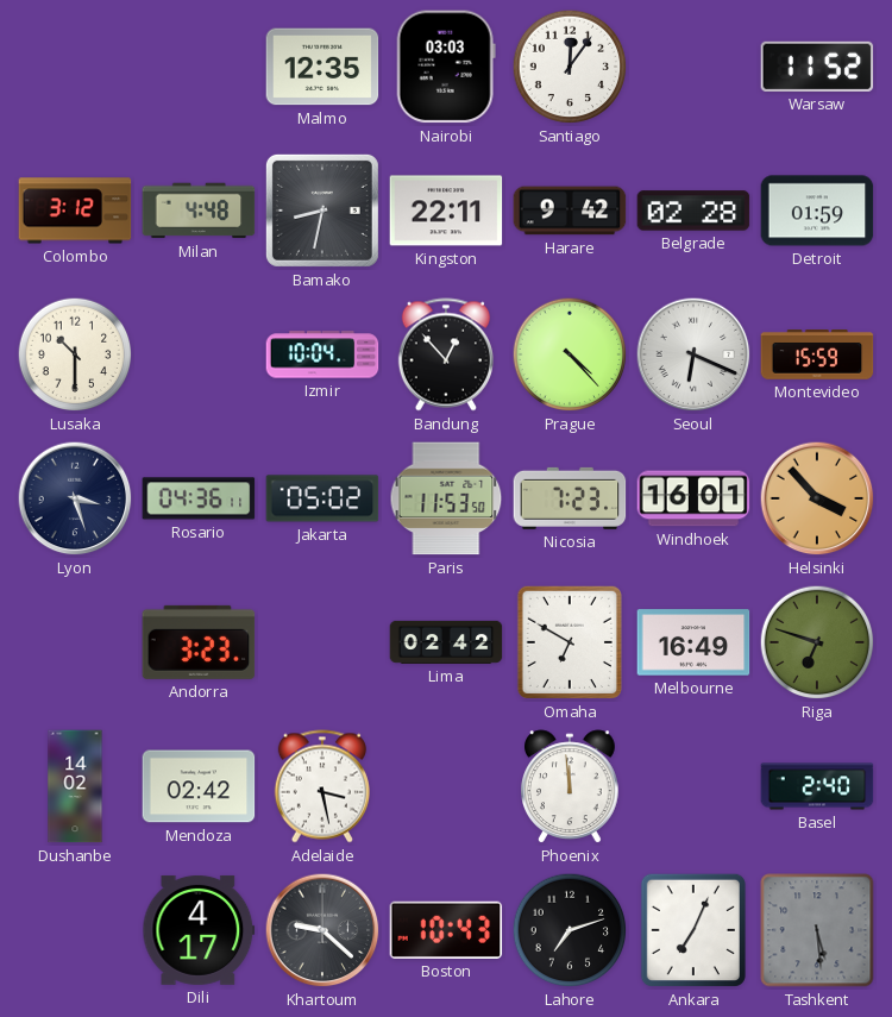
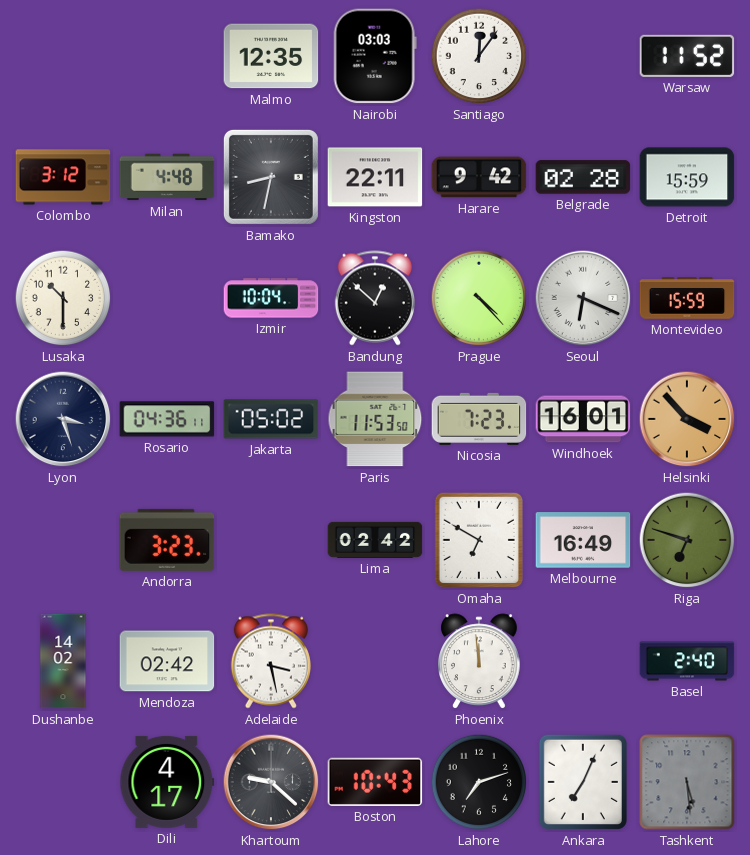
Detroit: 01:59 -> 15:59
Bandung: 12:53 -> 12:52
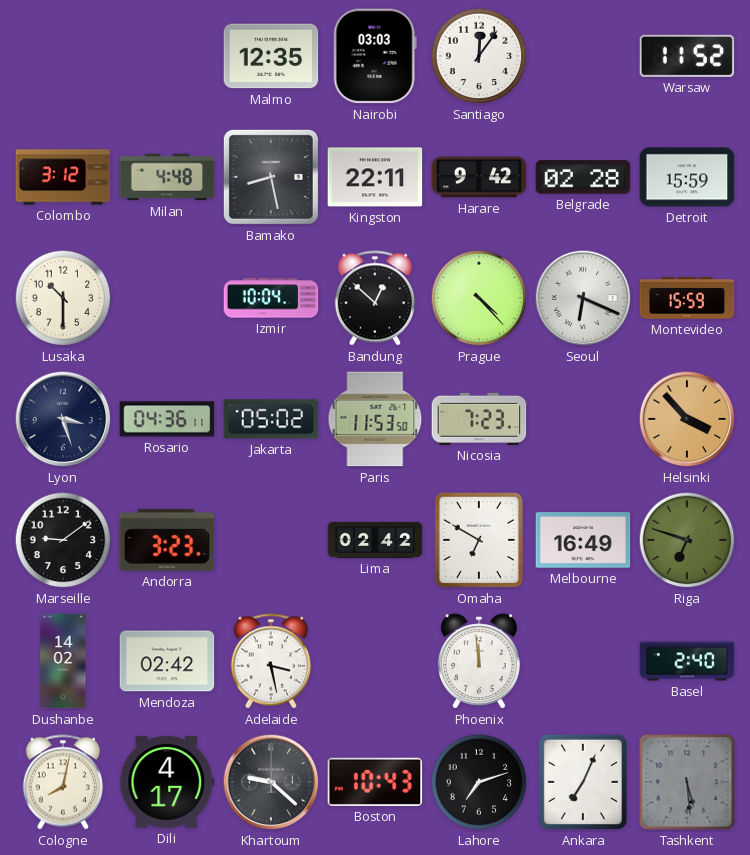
Bamako: 8:32 -> 8:28
Windhoek: 16:01 -> none
Marseille: none -> 9:09
Cologne: none -> 8:02
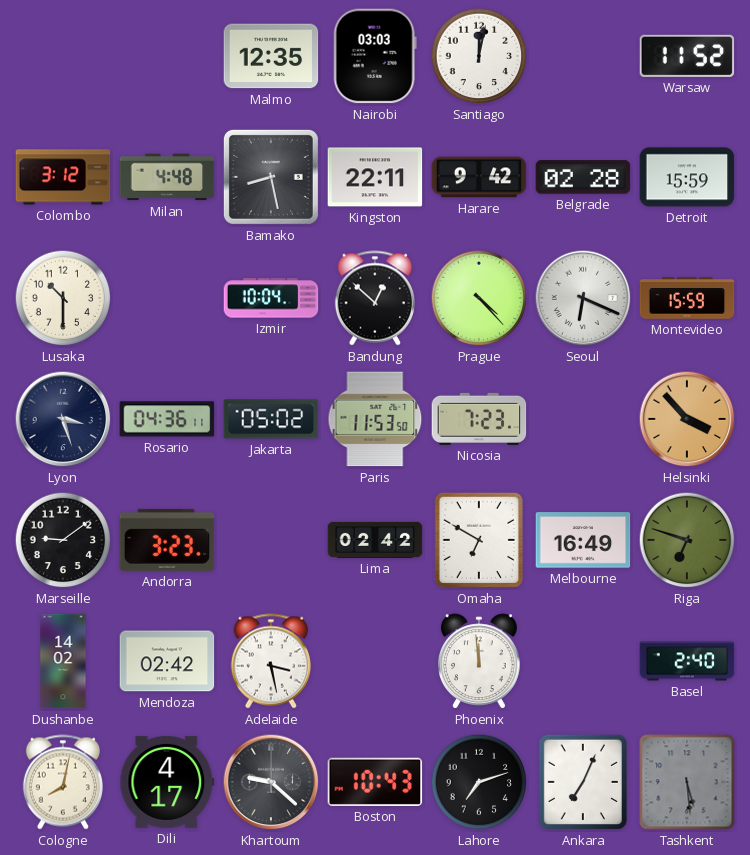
Santiago: 12:06 -> 12:02
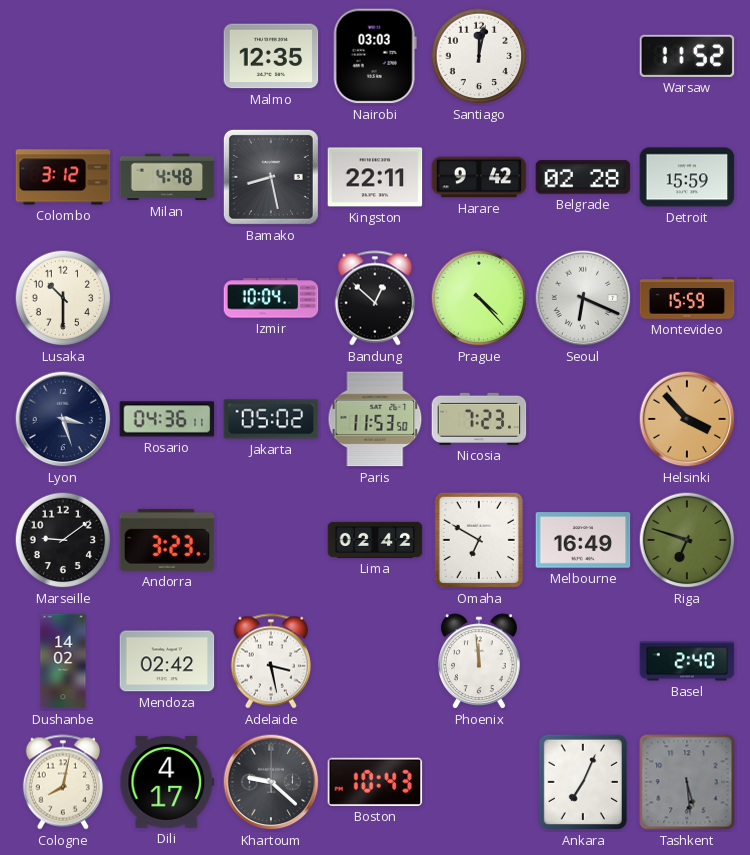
Lahore: 7:12 -> none
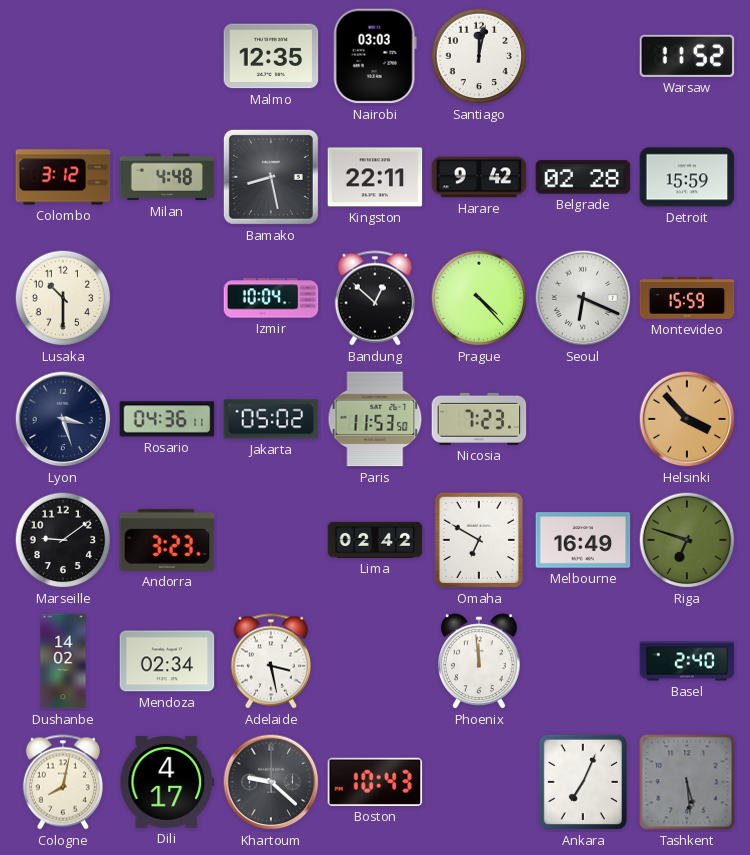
Mendoza: 02:42 -> 02:34
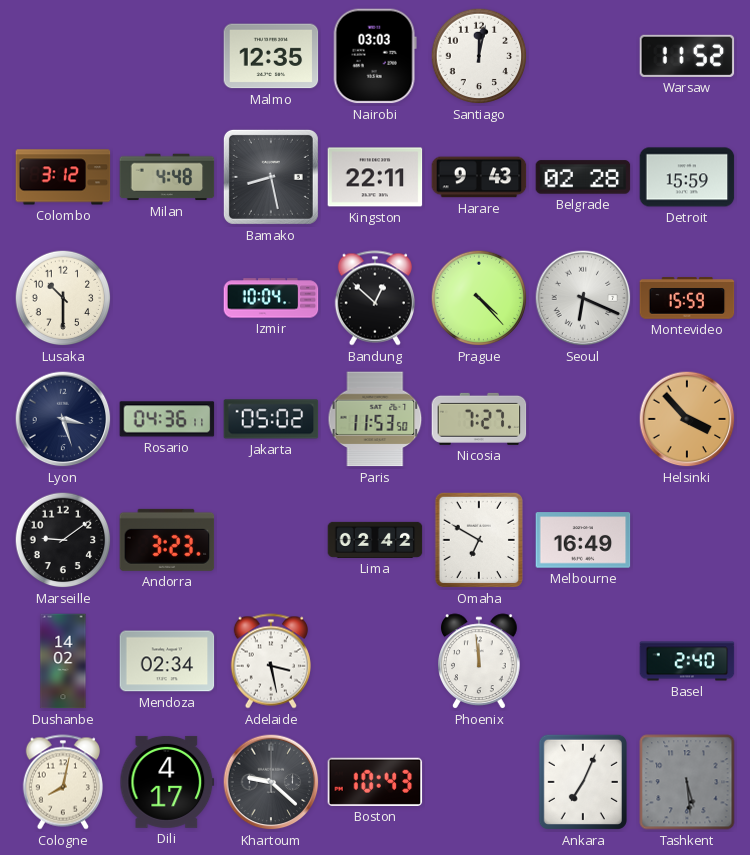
Harare: 9:42 -> 9:43
Nicosia: 7:23 -> 7:27
Riga: 6:48 -> none
